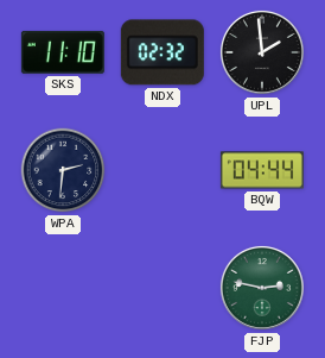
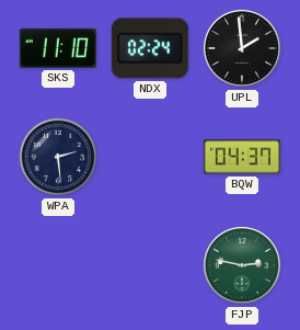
NDX: 02:32 -> 02:24
WPA: 2:31 -> 2:29
BQW: 04:44 -> 04:37
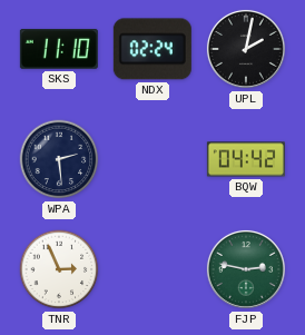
UPL: 1:59 -> 2:02
BQW: 04:37 -> 04:42
TNR: none -> 2:56
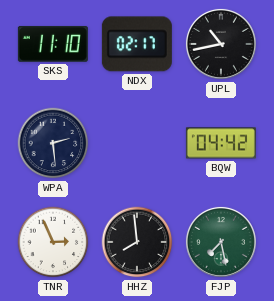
NDX: 02:24 -> 02:17
UPL: 2:02 -> 10:43
HHZ: none -> 7:59
FJP: 2:47 -> 7:28
